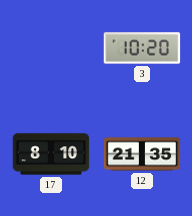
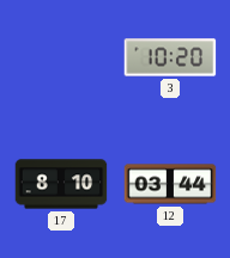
12: 21:35 -> 03:44
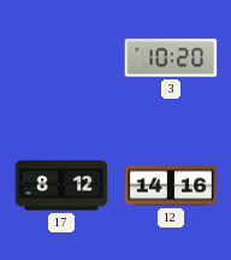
17: 8:10 -> 8:12
12: 03:44 -> 14:16
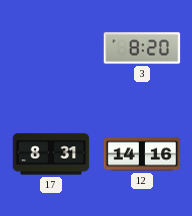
3: 10:20 -> 8:20
17: 8:12 -> 8:31
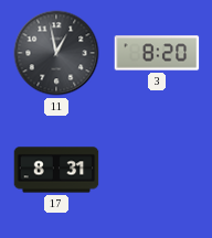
11: none -> 12:58
12: 14:16 -> none
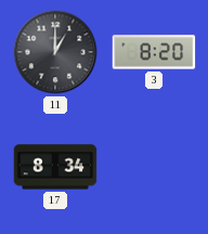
11: 12:58 -> 1:00
17: 8:31 -> 8:34
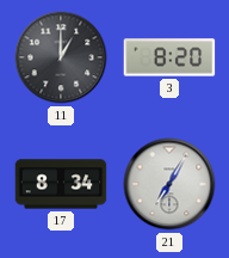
21: none -> 7:05
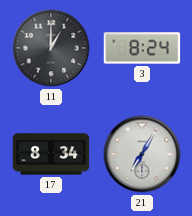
3: 8:20 -> 8:24
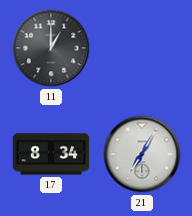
3: 8:24 -> none
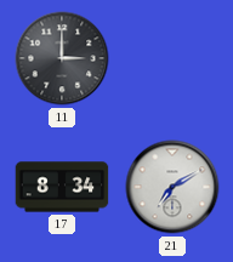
11: 1:00 -> 3:00
21: 7:05 -> 7:10
